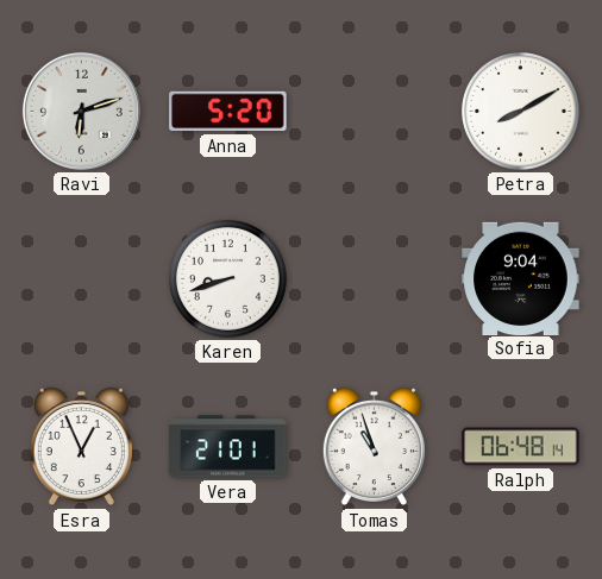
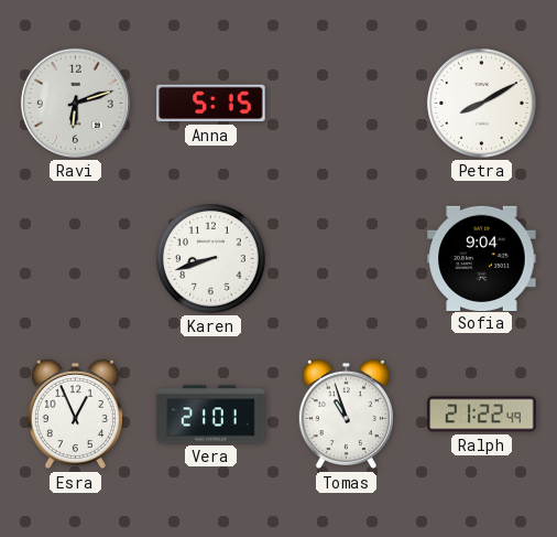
Anna: 5:20 -> 5:15
Ralph: 06:48 -> 21:22
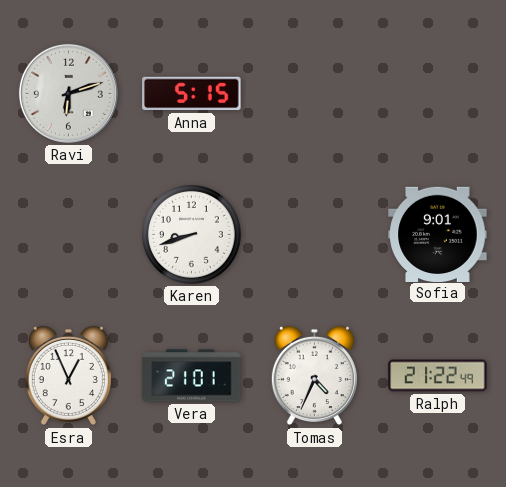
Petra: 8:10 -> none
Sofia: 9:04 -> 9:01
Tomas: 10:57 -> 4:34
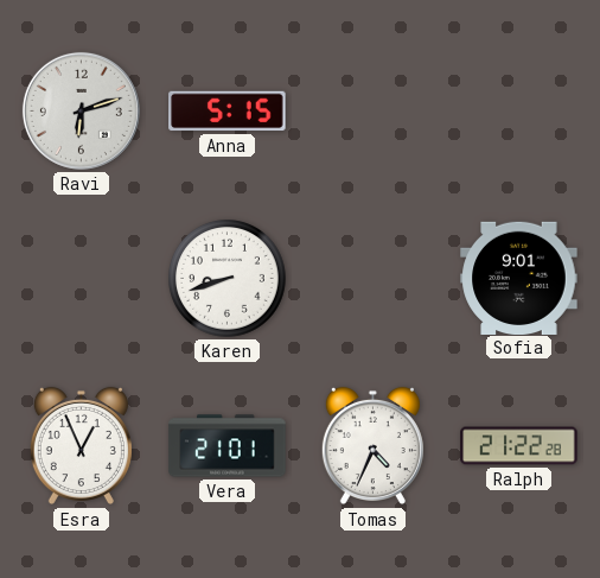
Ralph: 21:22:49 -> 21:22:28
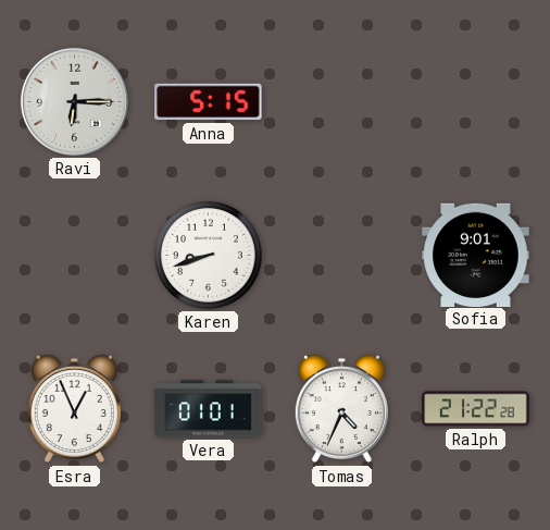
Ravi: 6:12 -> 6:15
Vera: 21:01 -> 01:01
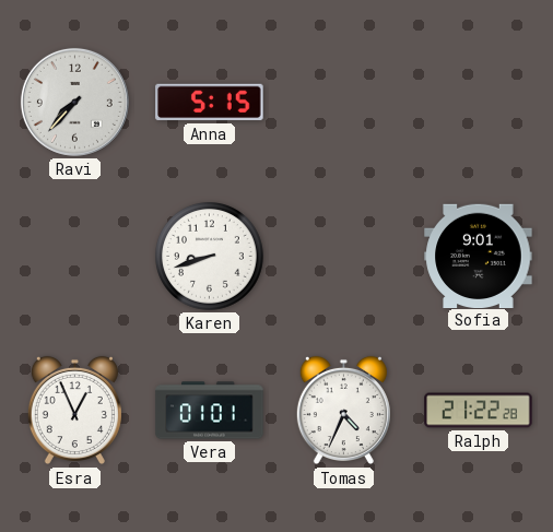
Ravi: 6:15 -> 7:37
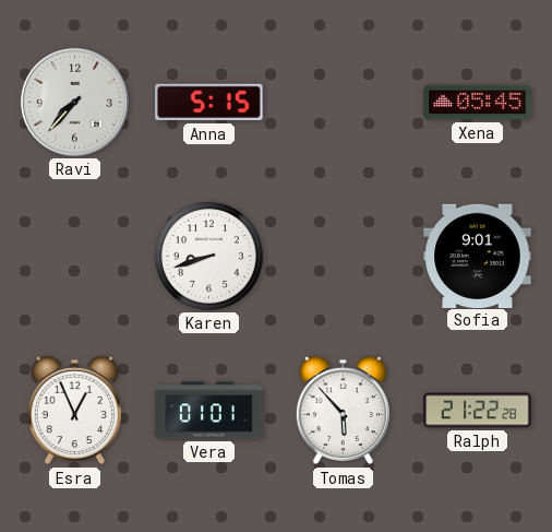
Xena: none -> 05:45
Tomas: 4:34 -> 5:53
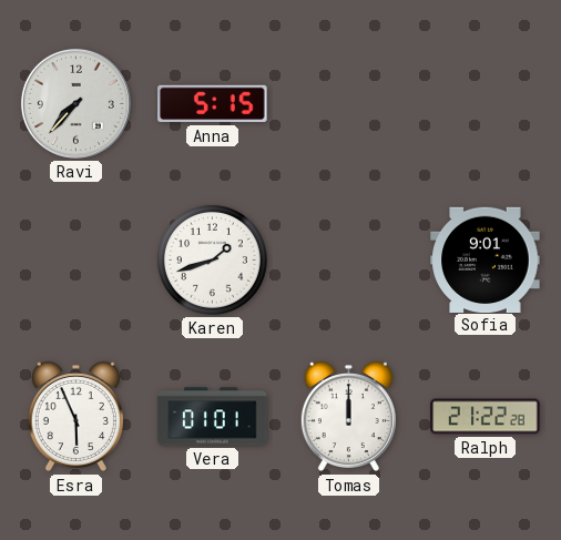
Xena: 05:45 -> none
Karen: 8:42 -> 1:42
Esra: 12:56 -> 5:56
Tomas: 5:53 -> 12:00
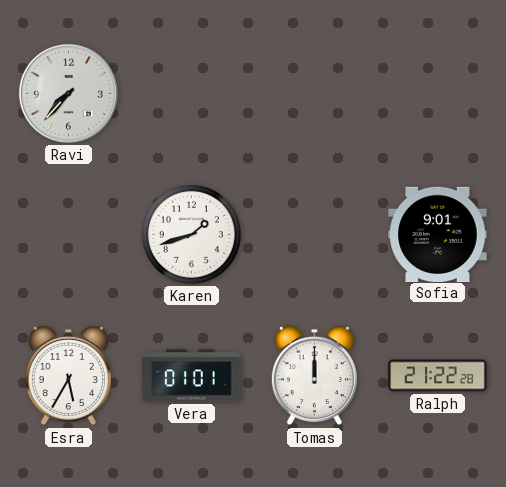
Anna: 5:15 -> none
Esra: 5:56 -> 5:35
